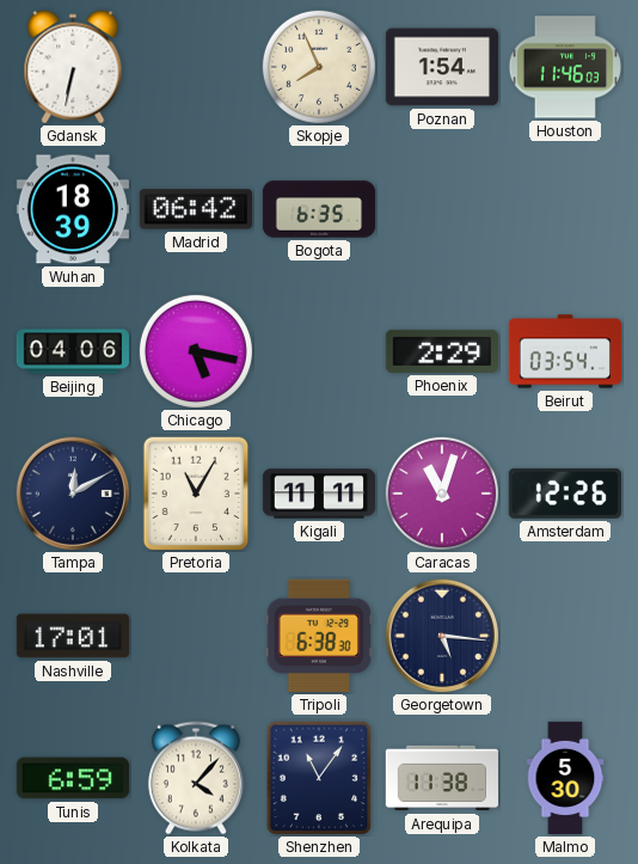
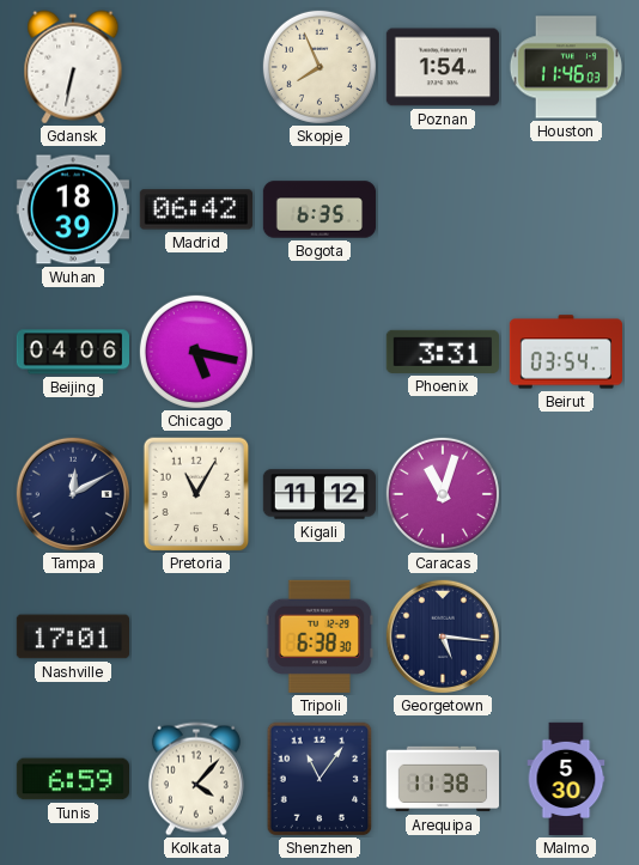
Phoenix: 2:29 -> 3:31
Kigali: 11:11 -> 11:12
Amsterdam: 12:26 -> none
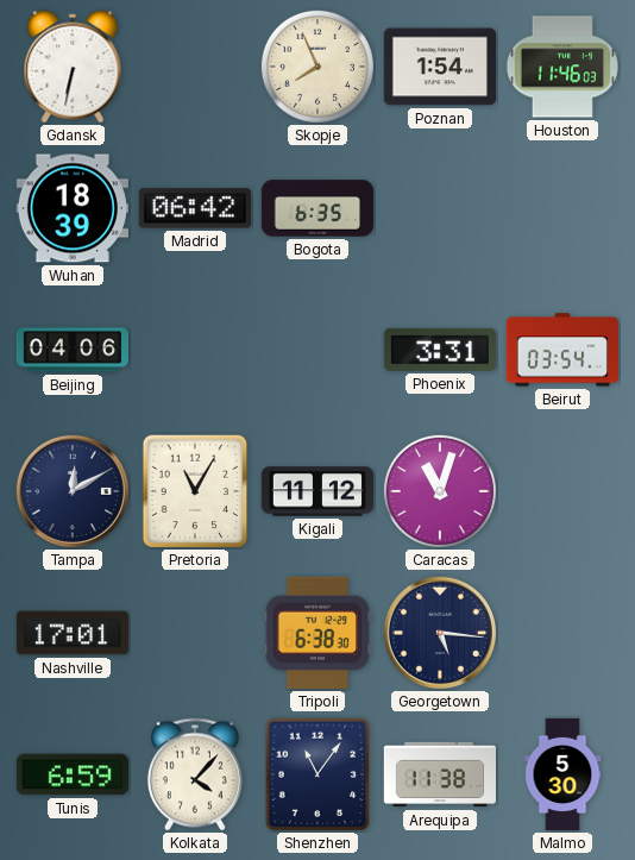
Chicago: 5:17 -> none
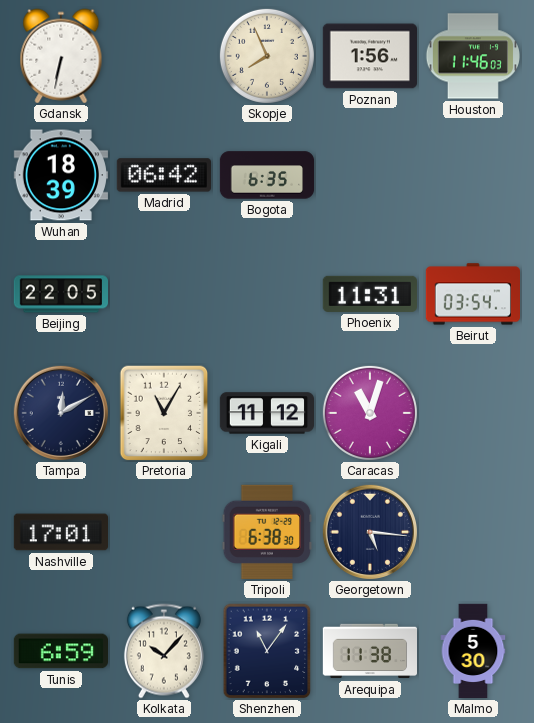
Poznan: 1:54 -> 1:56
Beijing: 04:06 -> 22:05
Phoenix: 3:31 -> 11:31
Kolkata: 4:07 -> 10:07
